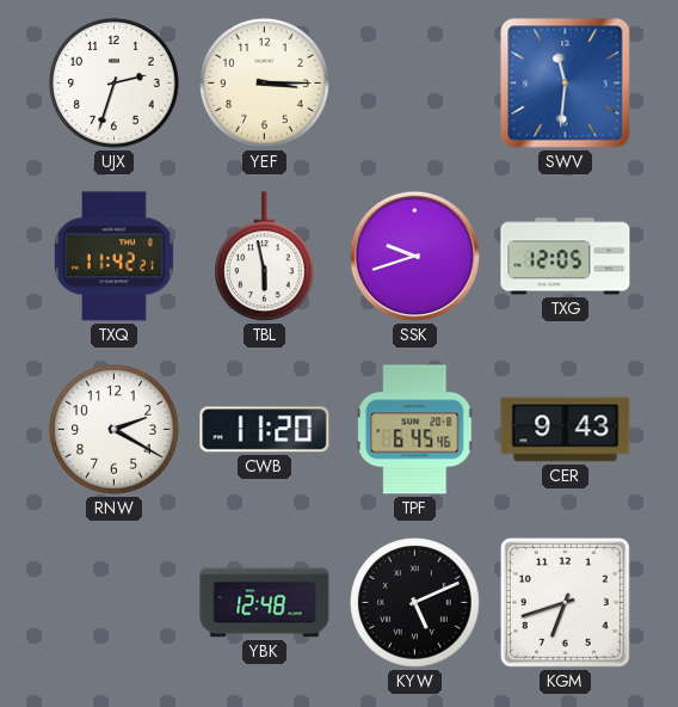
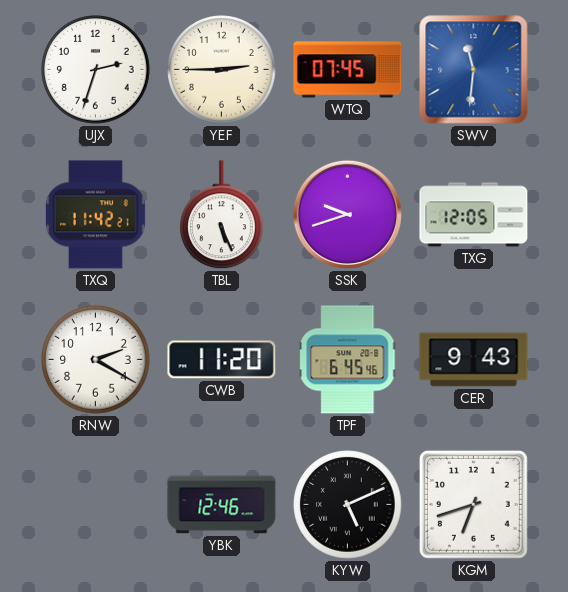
YEF: 3:15 -> 2:45
WTQ: none -> 07:45
TBL: 5:58 -> 5:26
YBK: 12:48 -> 12:46
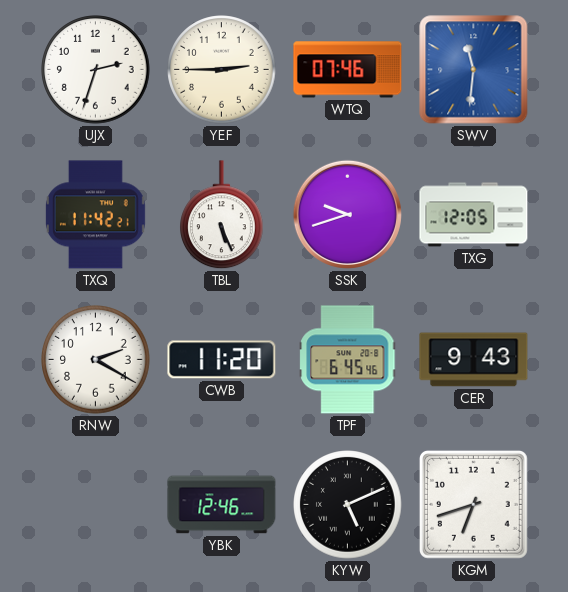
WTQ: 07:45 -> 07:46
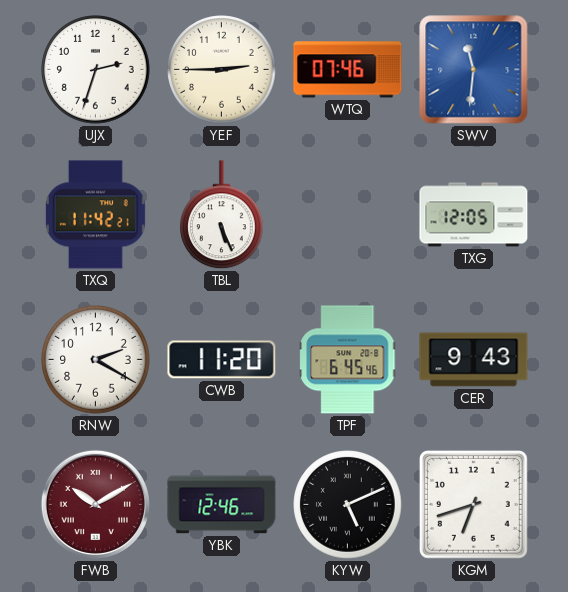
SSK: 9:42 -> none
FWB: none -> 10:10
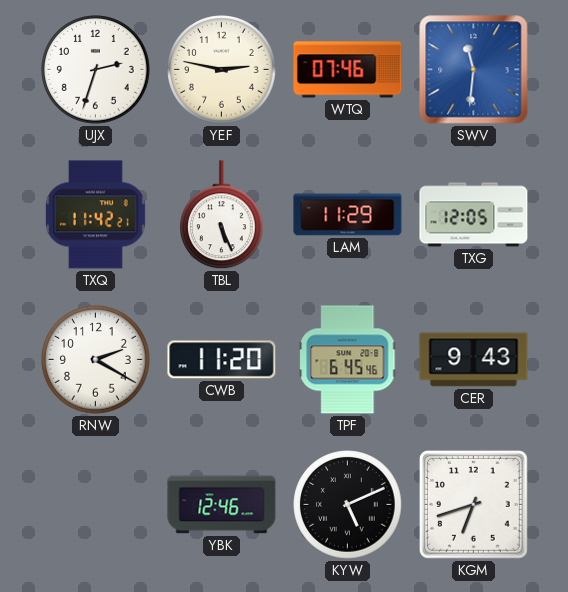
YEF: 2:45 -> 2:47
LAM: none -> 11:29
FWB: 10:10 -> none
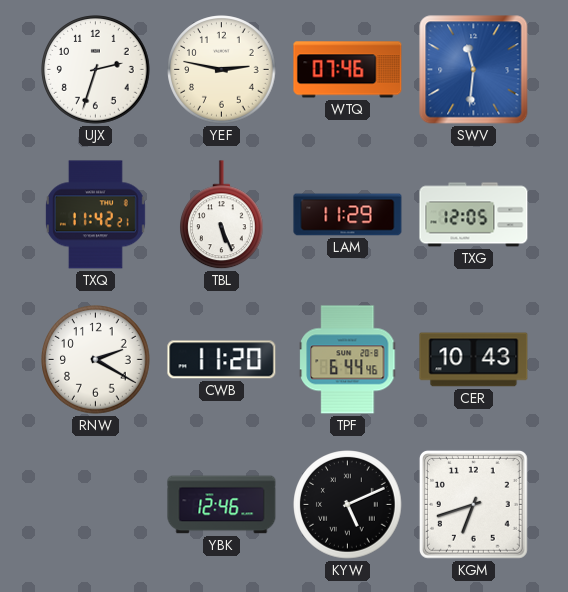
TPF: 6:45 -> 6:44
CER: 9:43 -> 10:43
